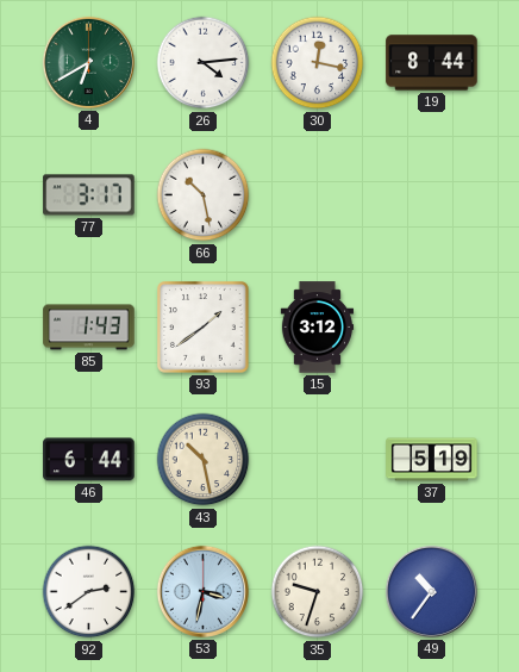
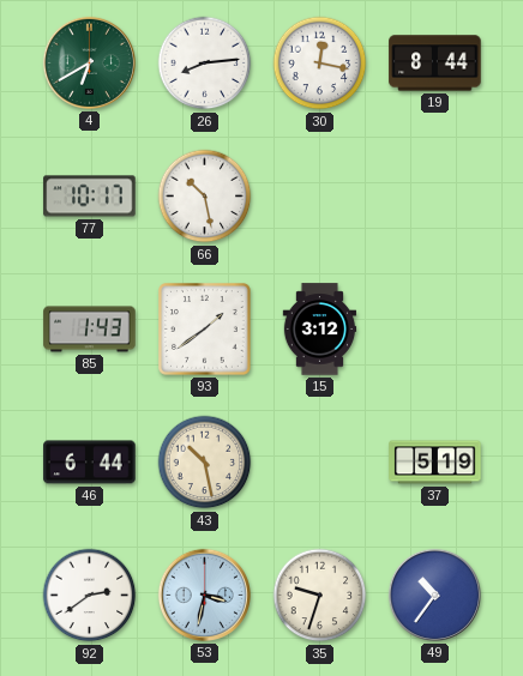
26: 4:14 -> 8:14
77: 3:17 -> 10:17
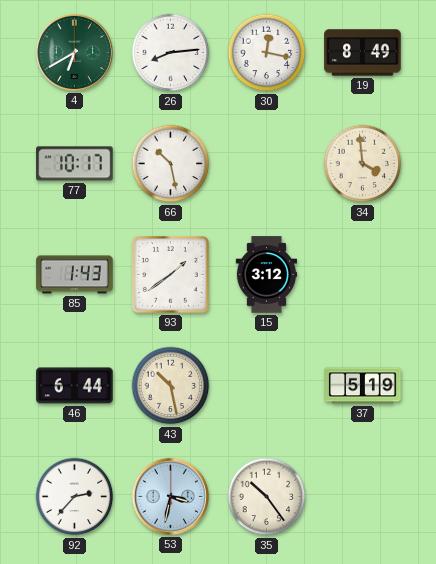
19: 8:44 -> 8:49
34: none -> 3:59
92: 2:39 -> 2:37
35: 9:33 -> 10:24
49: 10:36 -> none
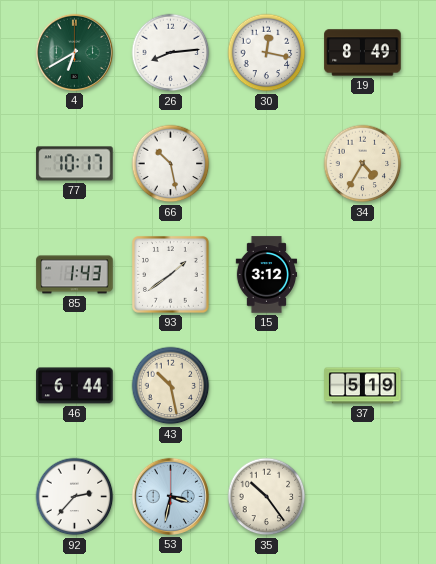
34: 3:59 -> 4:35
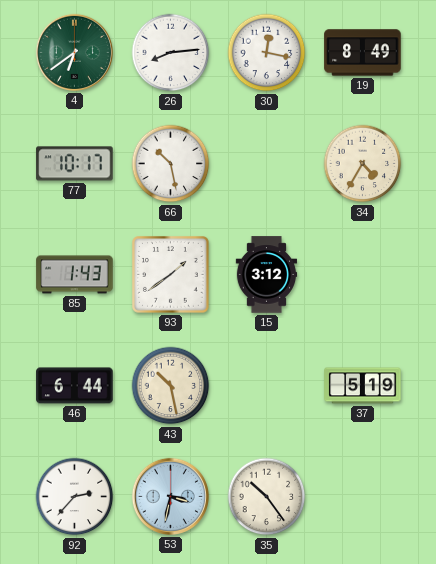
4: 6:40 -> 6:39
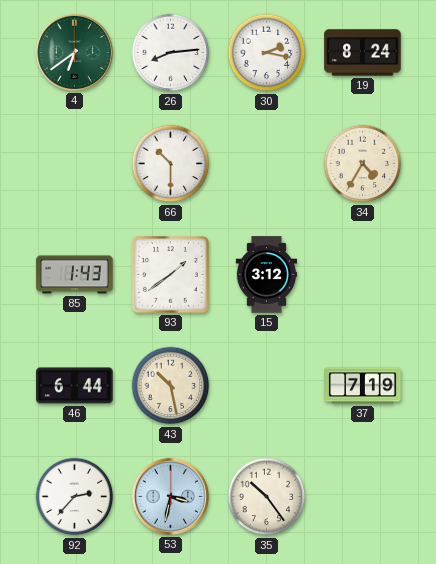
30: 12:17 -> 2:17
19: 8:49 -> 8:24
77: 10:17 -> none
66: 10:28 -> 10:30
37: 5:19 -> 7:19
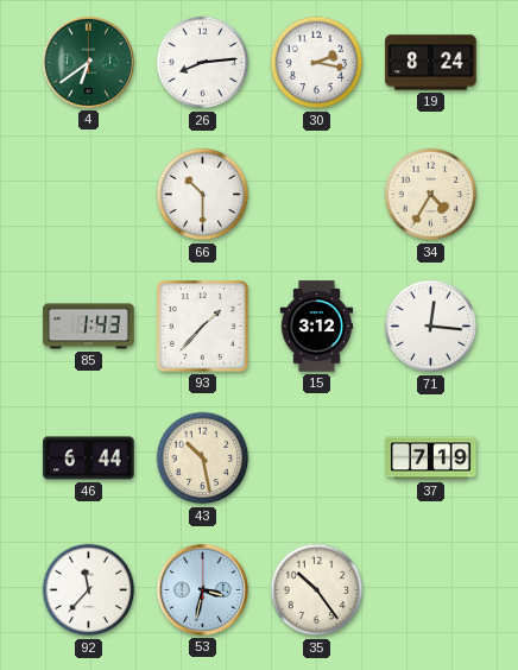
93: 1:39 -> 1:37
71: none -> 12:16
92: 2:37 -> 11:37
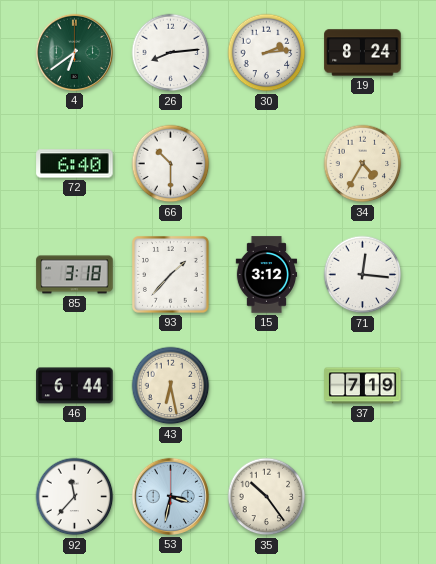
30: 2:17 -> 2:14
72: none -> 6:40
85: 1:43 -> 3:18
43: 10:28 -> 6:28
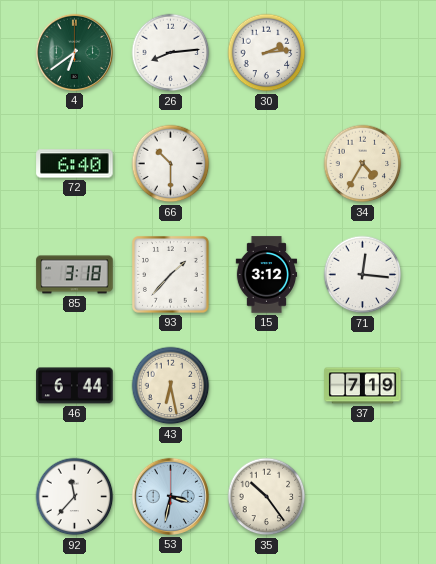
19: 8:24 -> none
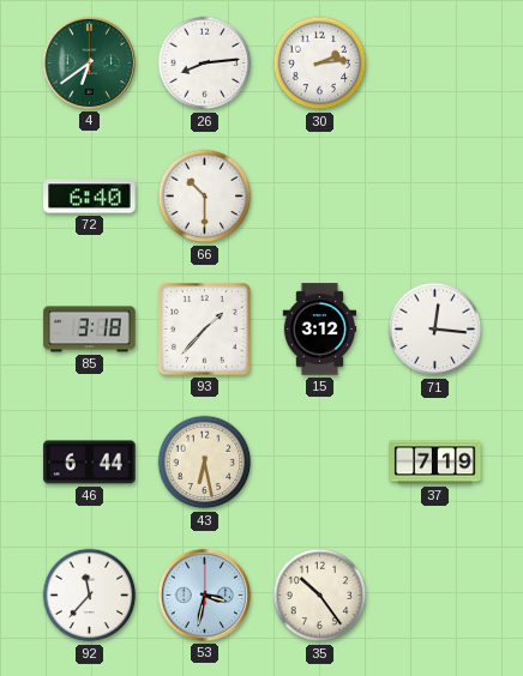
34: 4:35 -> none
